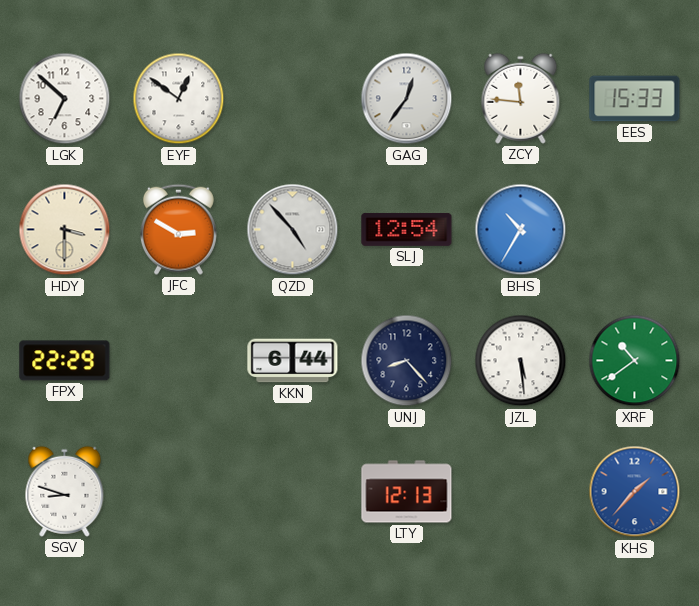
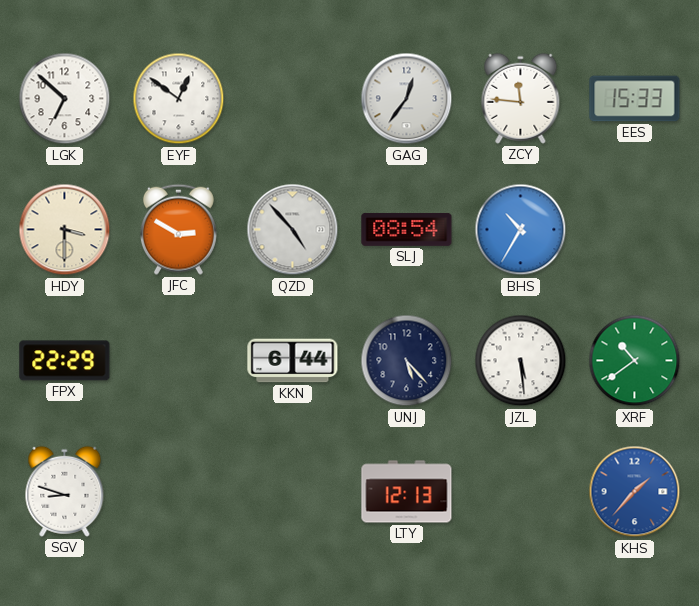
SLJ: 12:54 -> 08:54
UNJ: 8:23 -> 5:23
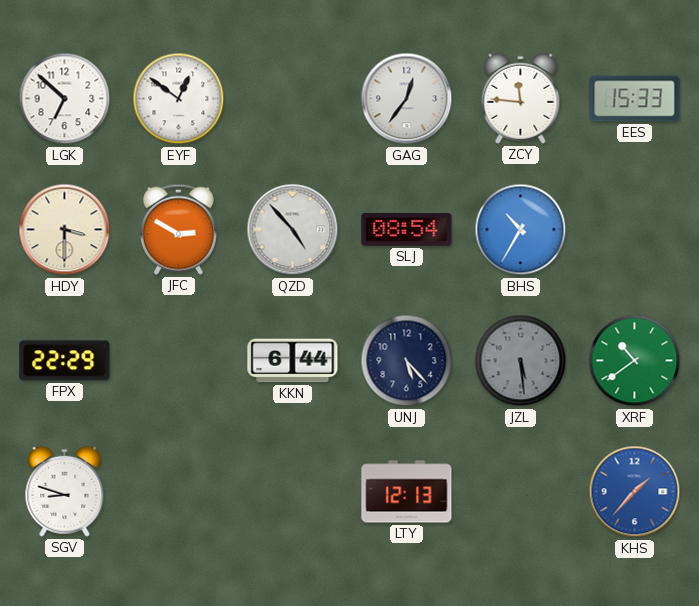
JZL dial: white -> grey
